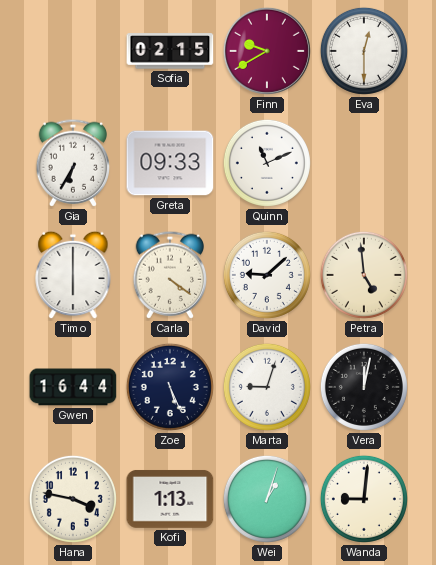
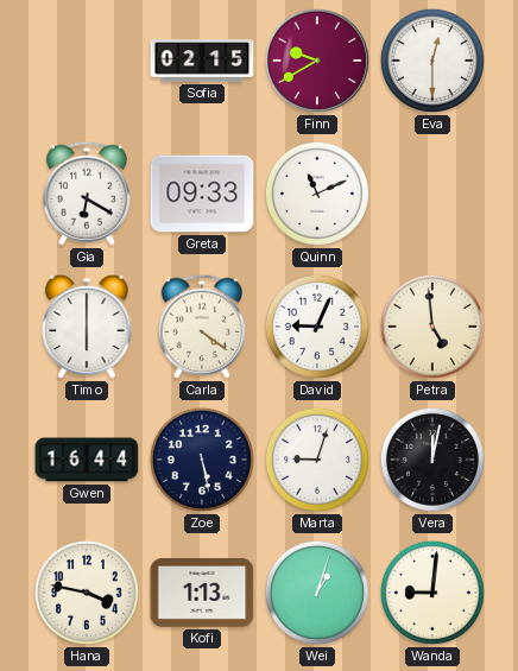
Gia: 6:35 -> 6:20
David: 9:08 -> 9:04
Zoe: 5:26 -> 5:28
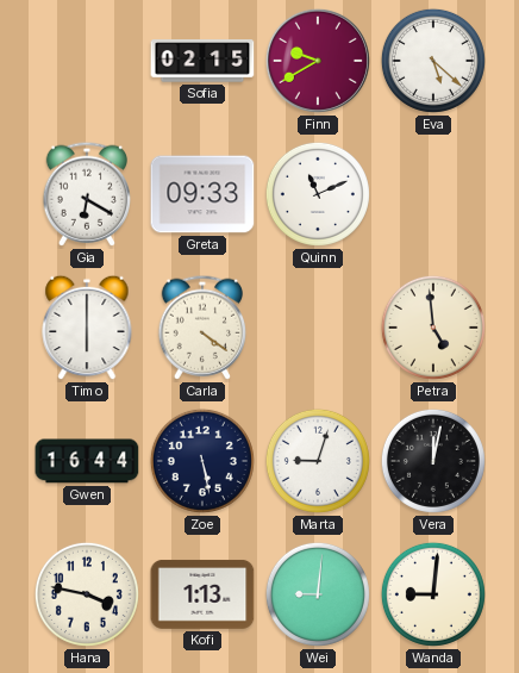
Eva: 12:30 -> 5:22
David: 9:04 -> none
Wei: 1:03 -> 9:01
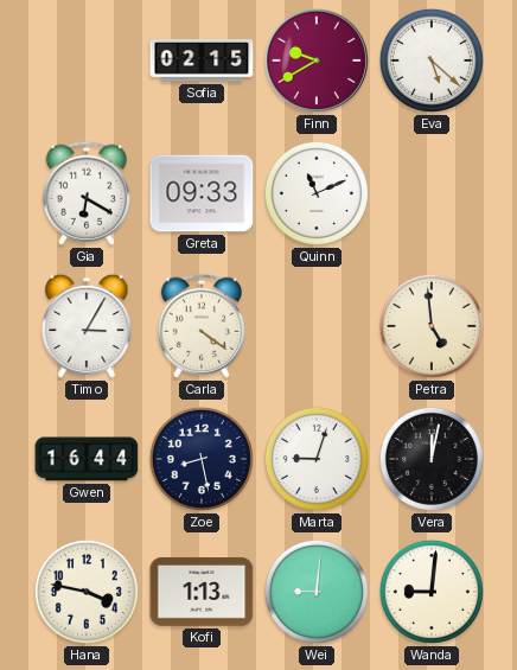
Timo: 6:00 -> 3:05
Zoe: 5:28 -> 8:28
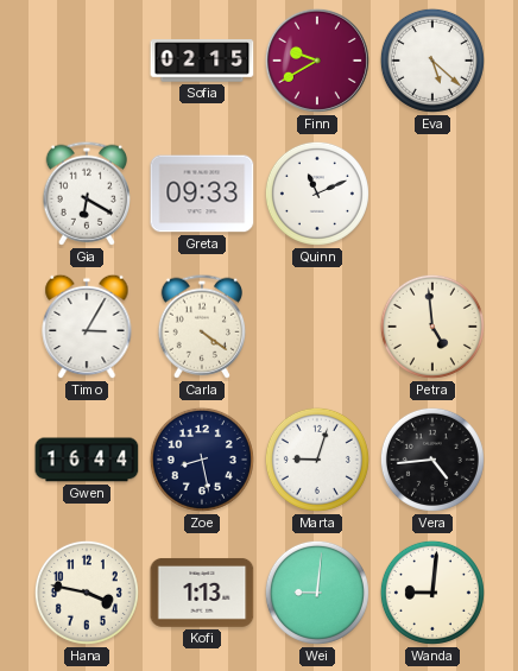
Vera: 12:02 -> 4:44
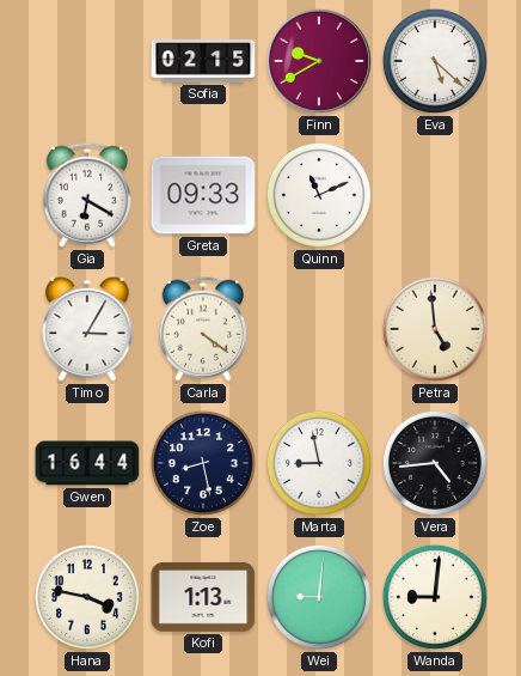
Marta: 9:03 -> 8:58
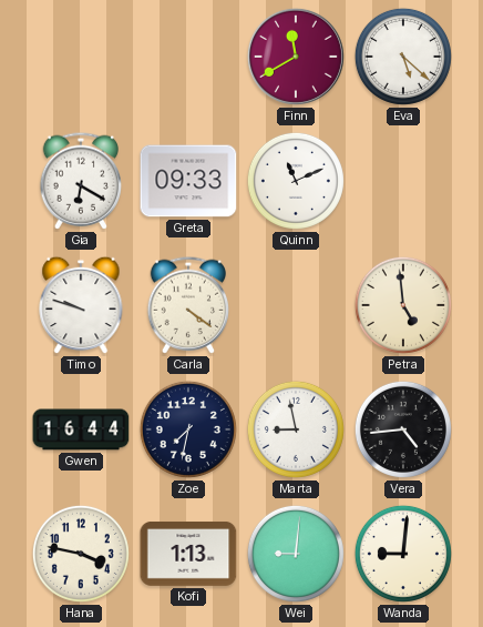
Sofia: 02:15 -> none
Finn: 9:40 -> 11:40
Timo: 3:05 -> 9:48
Zoe: 8:28 -> 7:32
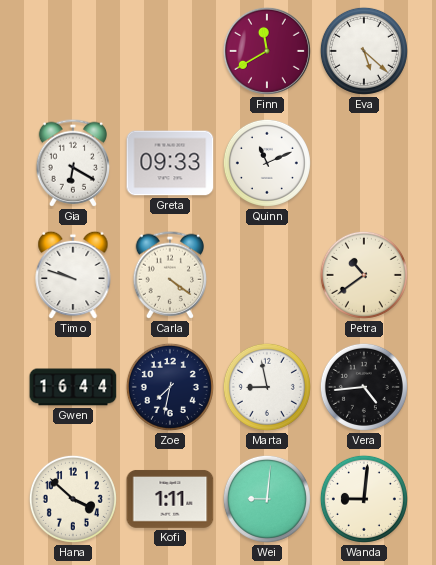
Petra: 4:59 -> 10:39
Hana: 3:47 -> 3:52
Kofi: 1:13 -> 1:11
